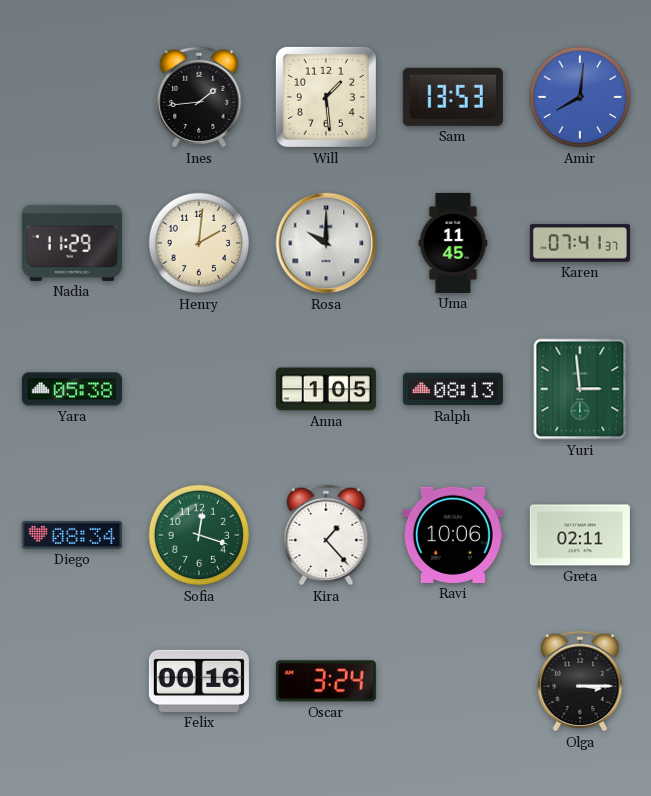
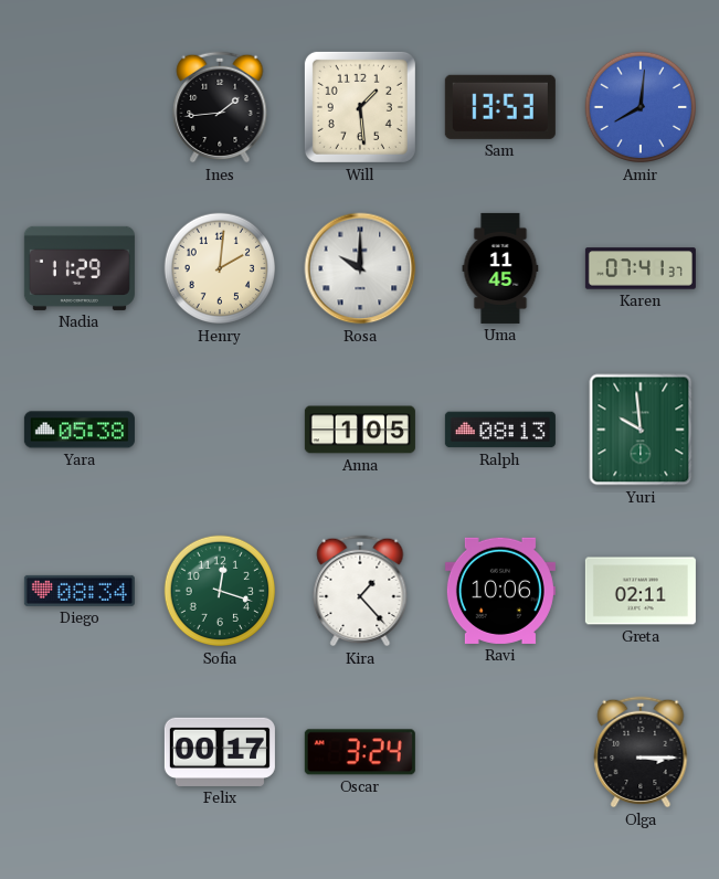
Yuri: 2:59 -> 9:59
Felix: 00:16 -> 00:17
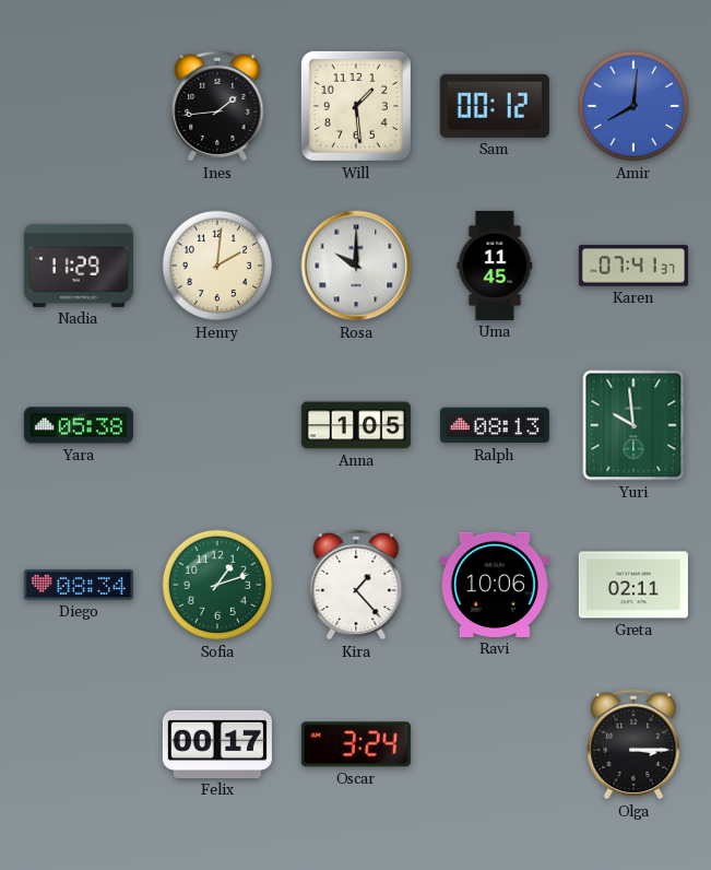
Sam: 13:53 -> 00:12
Sofia: 12:18 -> 1:12
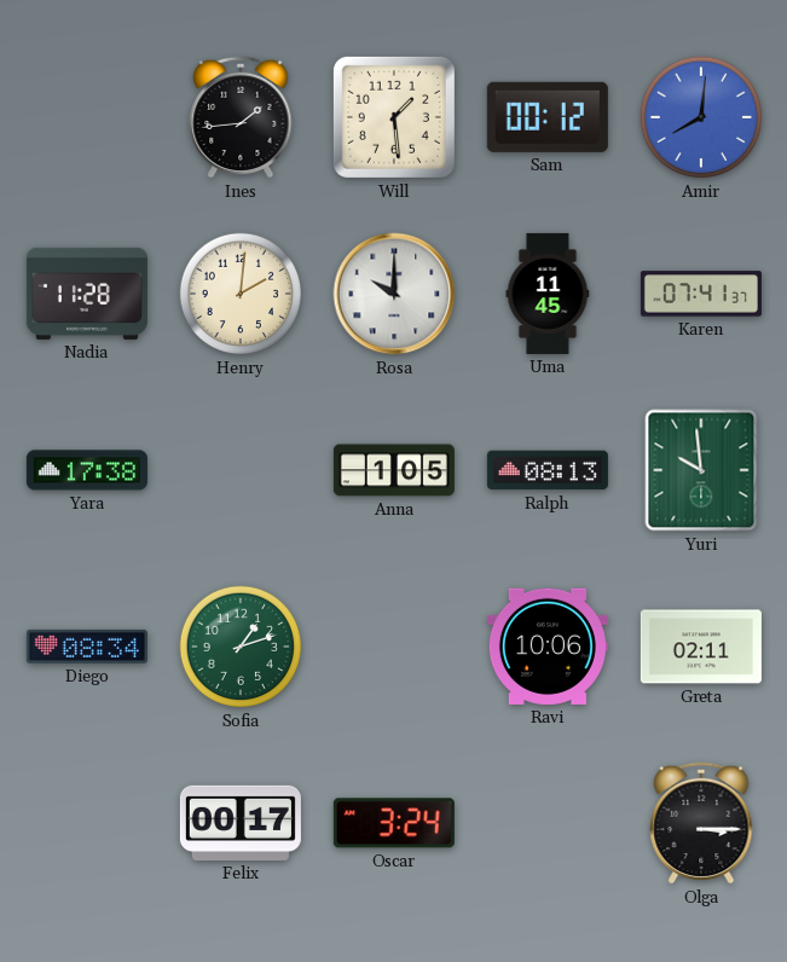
Nadia: 11:29 -> 11:28
Yara: 05:38 -> 17:38
Kira: 1:23 -> none
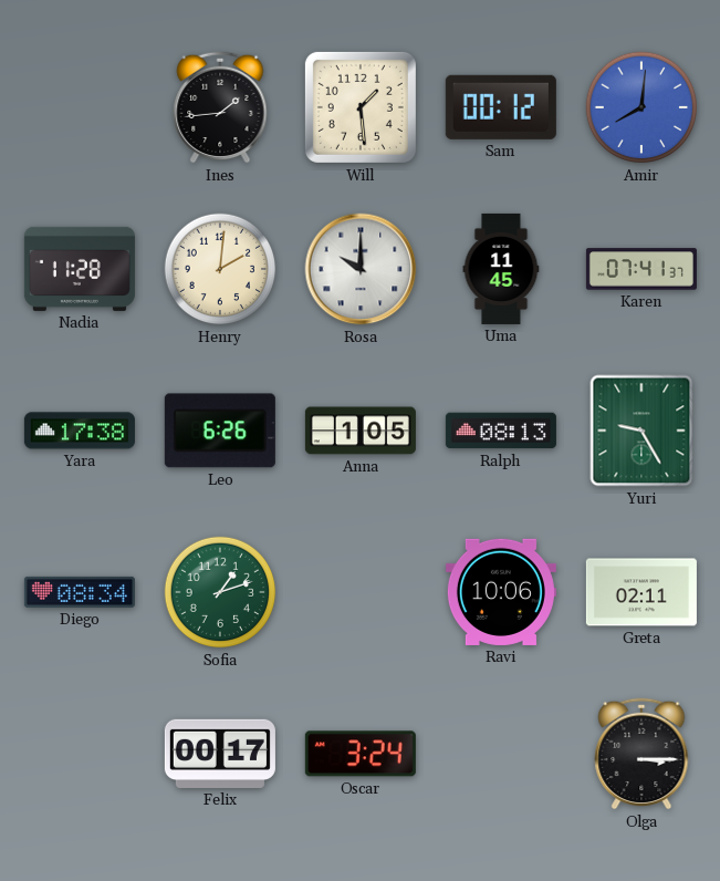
Leo: none -> 6:26
Yuri: 9:59 -> 9:25
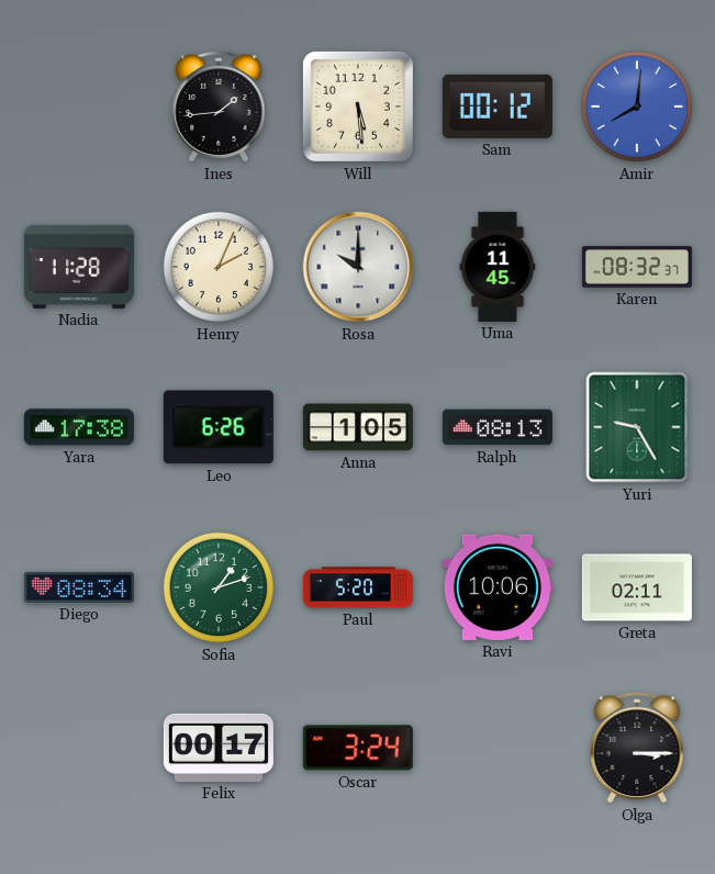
Will: 1:29 -> 5:29
Henry: 2:01 -> 2:04
Karen: 07:41 -> 08:32
Paul: none -> 5:20
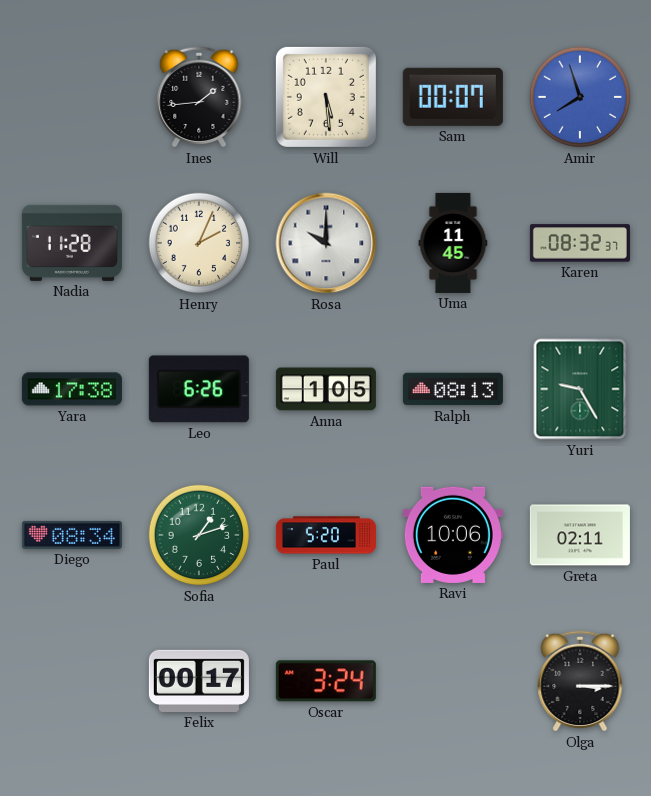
Sam: 00:12 -> 00:07
Amir: 8:01 -> 7:57
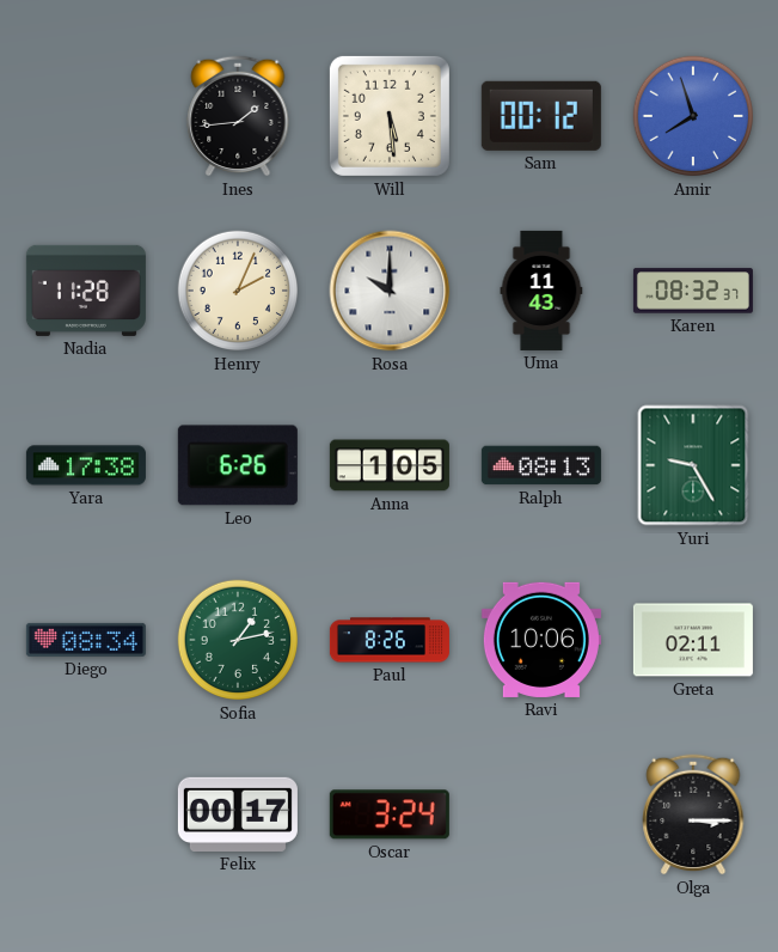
Sam: 00:07 -> 00:12
Uma: 11:45 -> 11:43
Sofia: 1:12 -> 1:13
Paul: 5:20 -> 8:26
